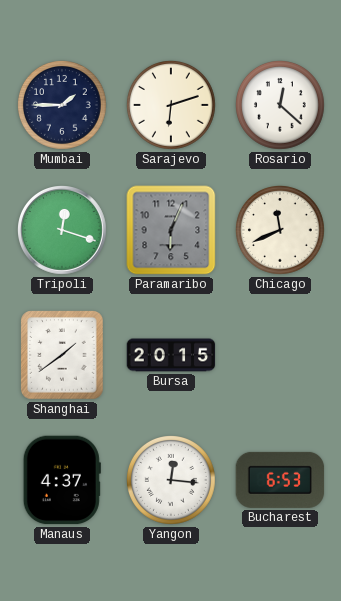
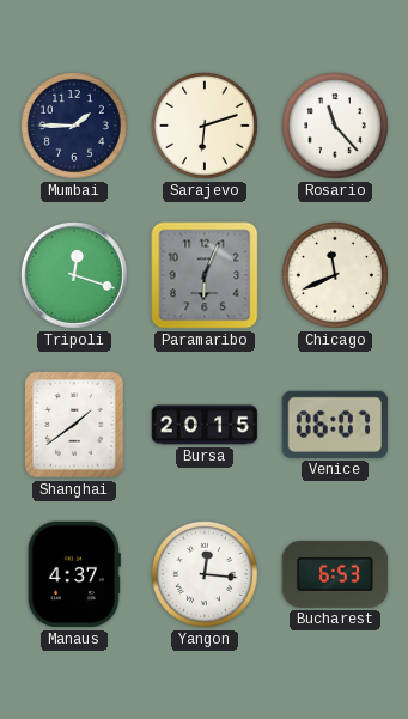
Rosario: 12:22 -> 11:23
Venice: none -> 06:07
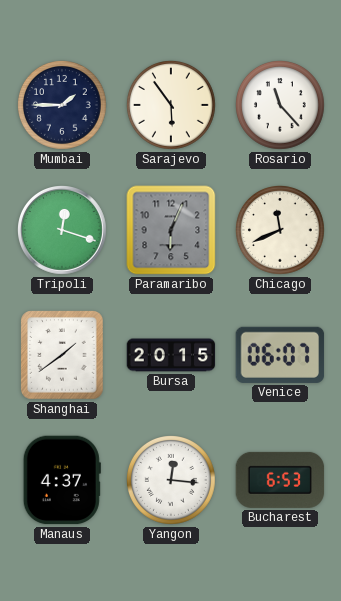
Sarajevo: 6:12 -> 5:54
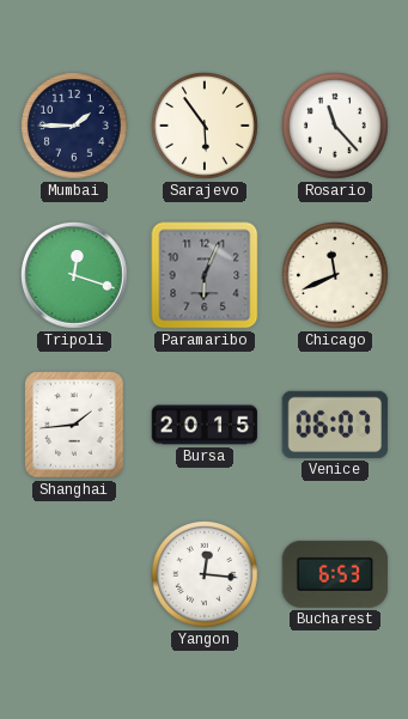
Shanghai: 1:39 -> 1:44
Manaus: 4:37 -> none
